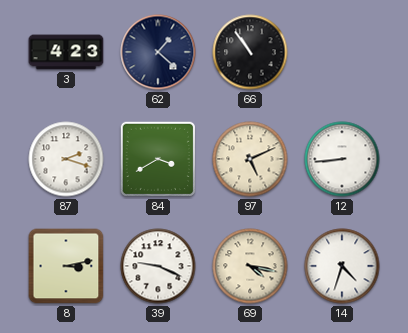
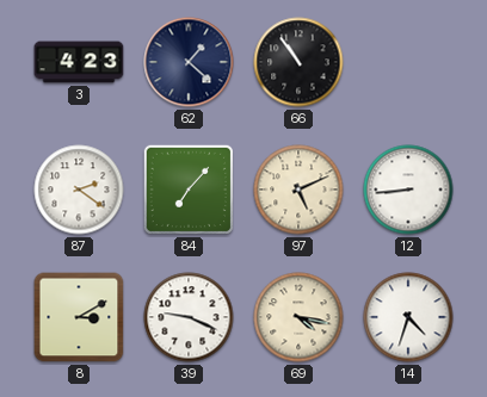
87: 2:18 -> 2:21
84: 3:40 -> 7:07
8: 3:13 -> 3:10
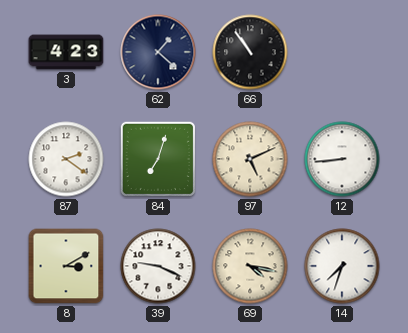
84: 7:07 -> 7:03
14: 4:33 -> 7:33
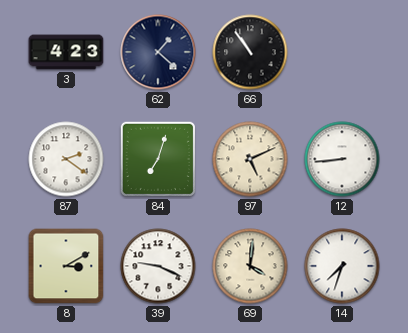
69: 4:17 -> 4:01
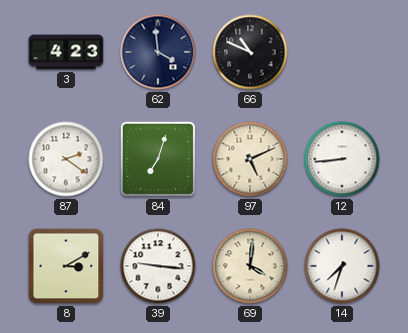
62: 1:22 -> 3:59
66: 10:54 -> 10:49
39: 9:19 -> 9:16
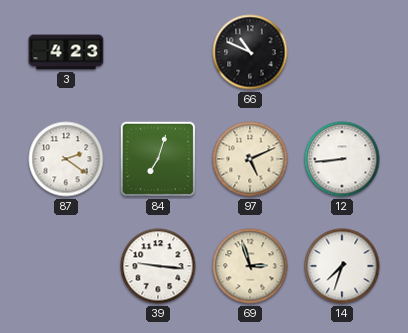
62: 3:59 -> none
8: 3:10 -> none
69: 4:01 -> 2:57
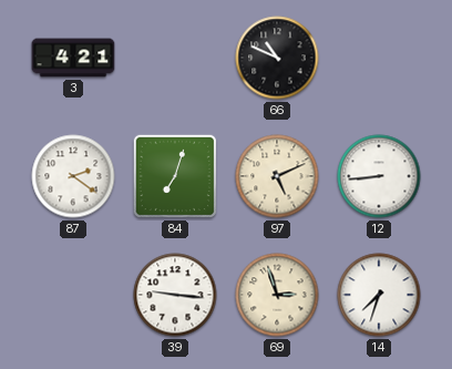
3: 4:23 -> 4:21
